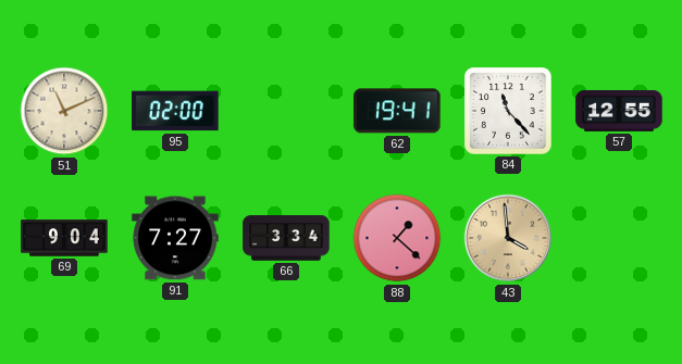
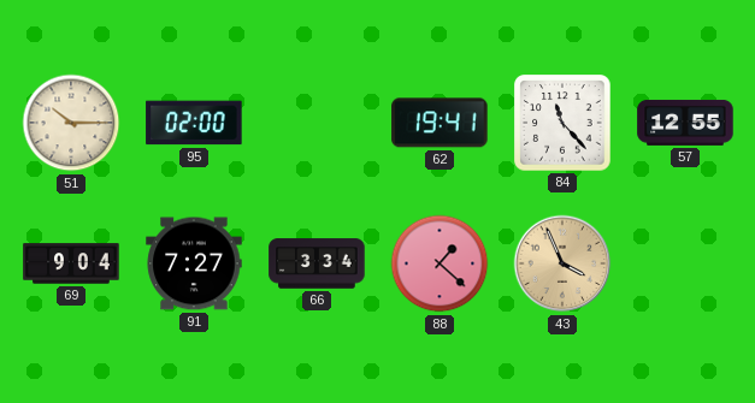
51: 11:11 -> 10:15
43: 3:59 -> 3:56
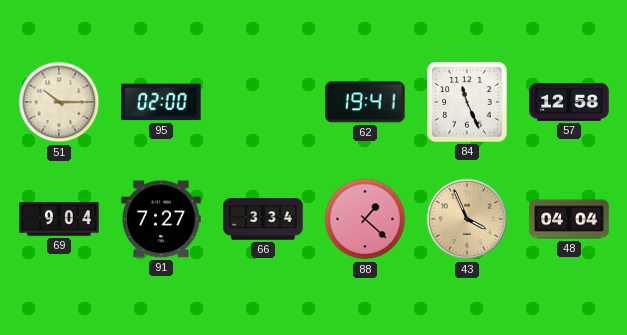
84: 11:23 -> 11:26
57: 12:55 -> 12:58
48: none -> 04:04
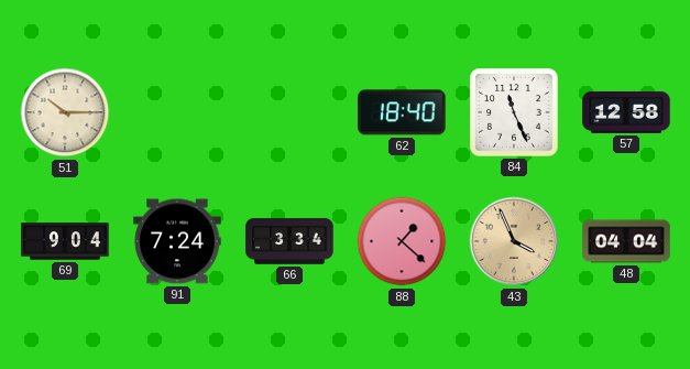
95: 02:00 -> none
62: 19:41 -> 18:40
91: 7:27 -> 7:24
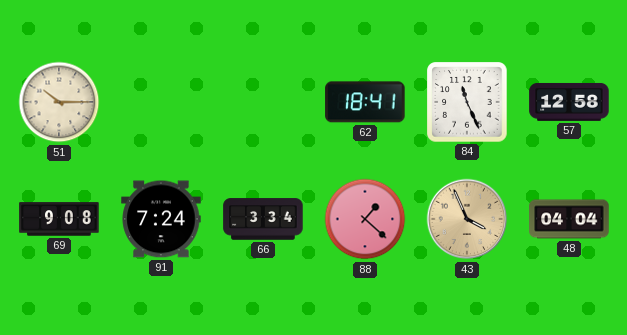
62: 18:40 -> 18:41
69: 9:04 -> 9:08
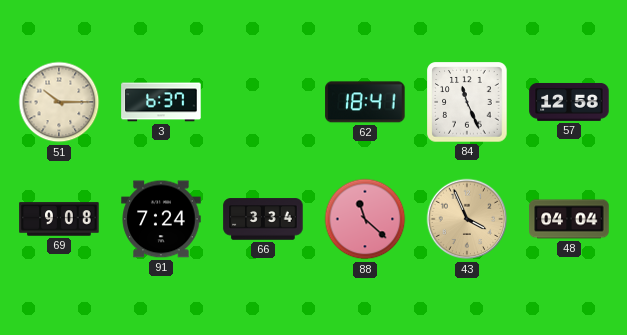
3: none -> 6:37
88: 1:22 -> 11:22
